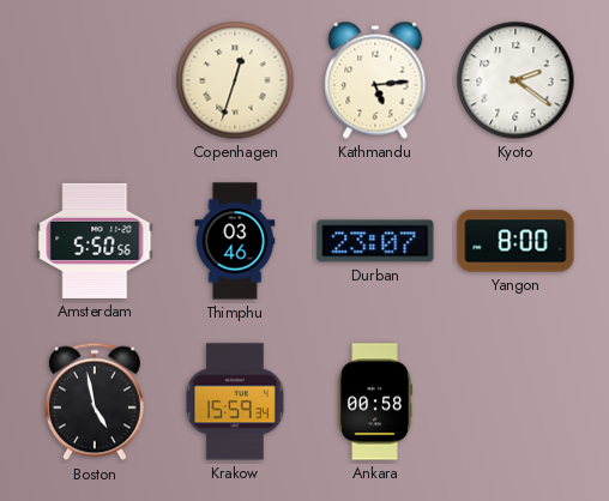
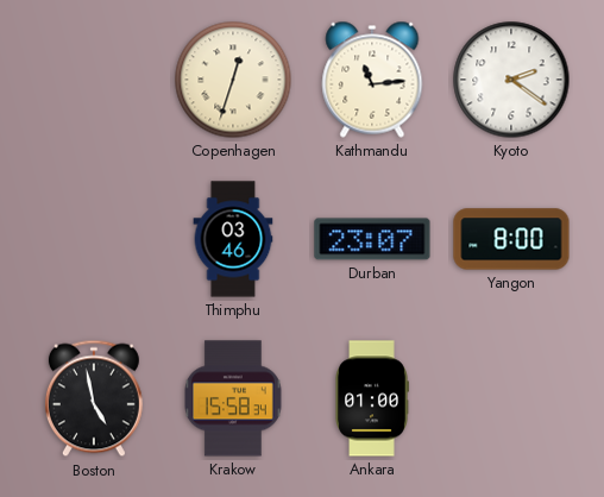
Kathmandu: 5:14 -> 11:14
Amsterdam: 5:50 -> none
Krakow: 15:59 -> 15:58
Ankara: 00:58 -> 01:00
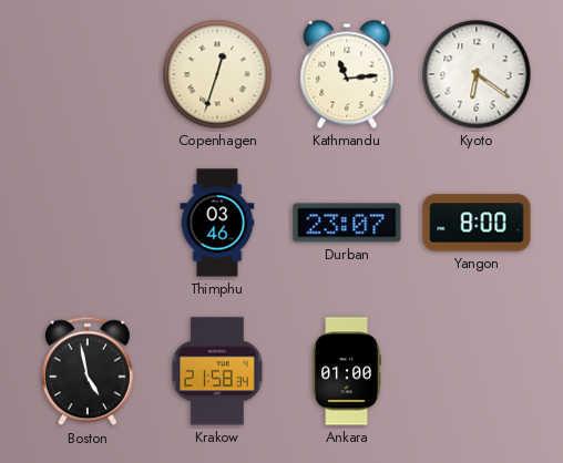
Kyoto: 2:21 -> 6:21
Krakow: 15:58 -> 21:58
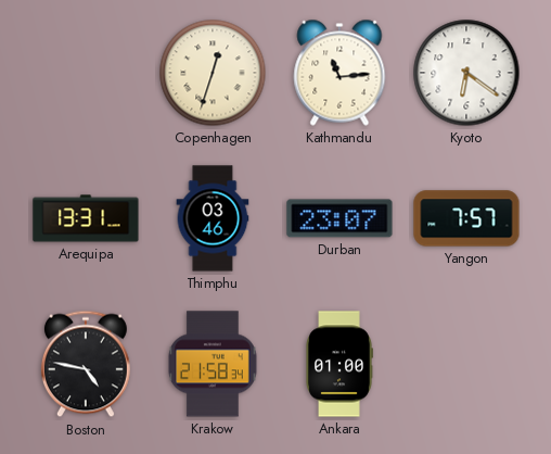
Arequipa: none -> 13:31
Yangon: 8:00 -> 7:57
Boston: 4:58 -> 4:47
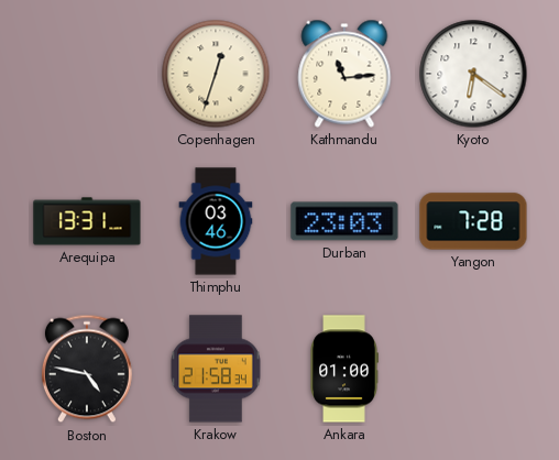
Durban: 23:07 -> 23:03
Yangon: 7:57 -> 7:28
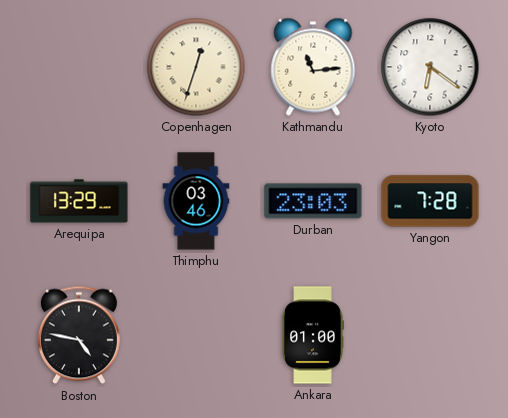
Arequipa: 13:31 -> 13:29
Krakow: 21:58 -> none
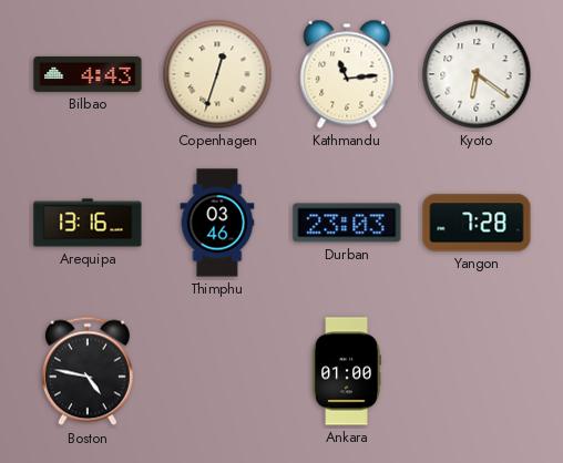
Bilbao: none -> 4:43
Arequipa: 13:29 -> 13:16
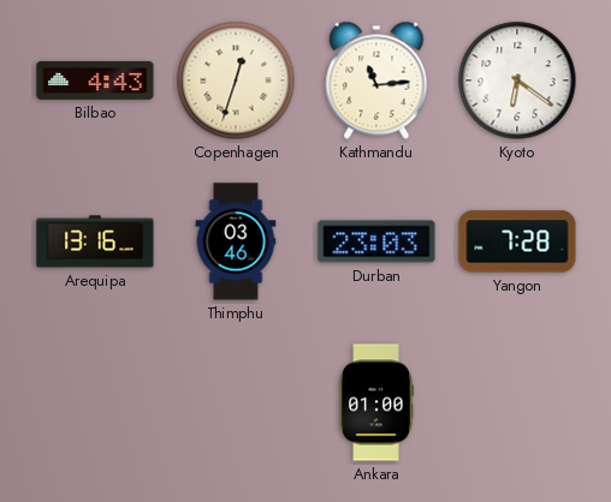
Boston: 4:47 -> none
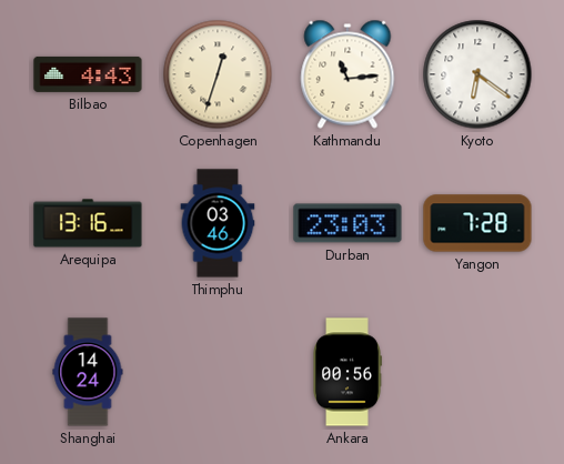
Shanghai: none -> 14:24
Ankara: 01:00 -> 00:56
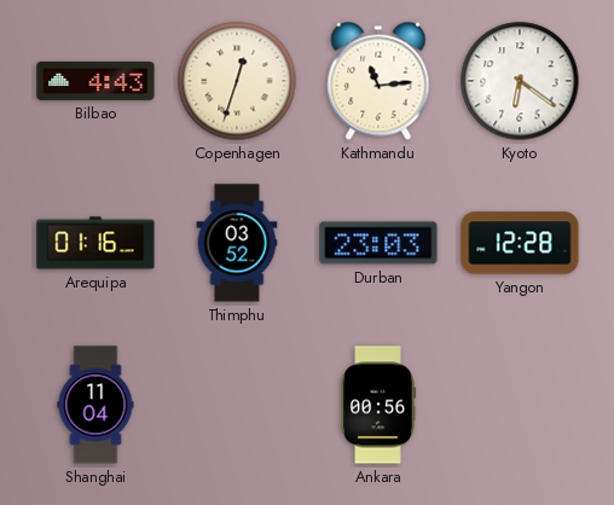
Arequipa: 13:16 -> 01:16
Thimphu: 03:46 -> 03:52
Yangon: 7:28 -> 12:28
Shanghai: 14:24 -> 11:04
